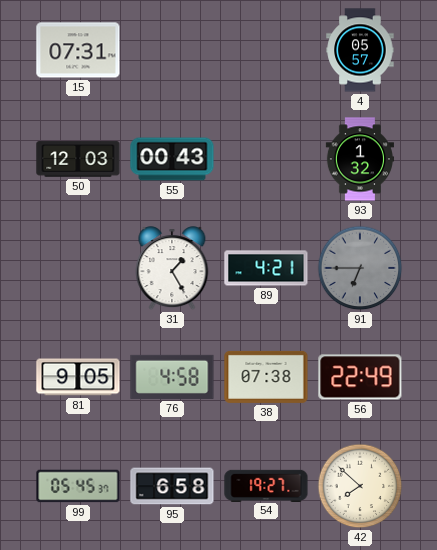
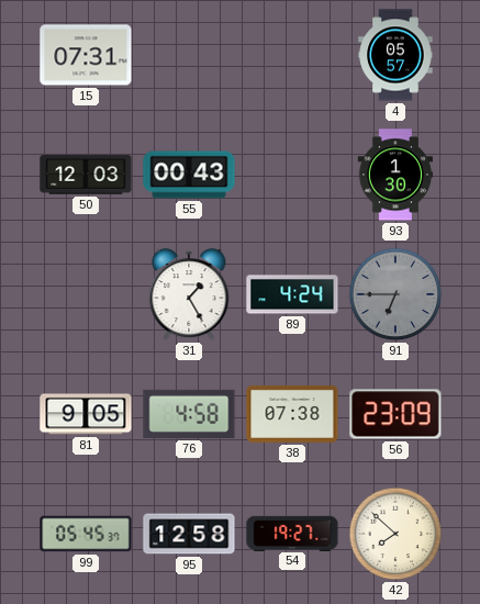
93: 1:32 -> 1:30
89: 4:21 -> 4:24
56: 22:49 -> 23:09
95: 6:58 -> 12:58
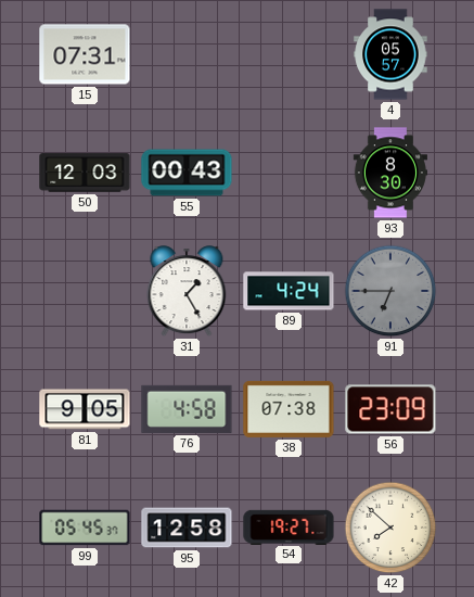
93: 1:30 -> 8:30
